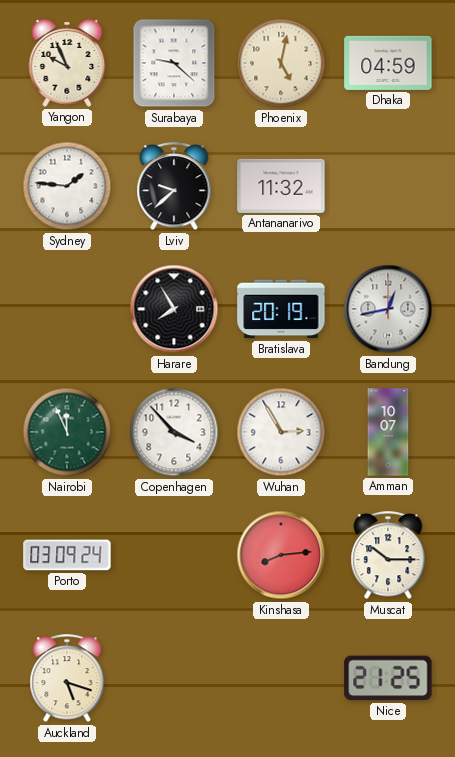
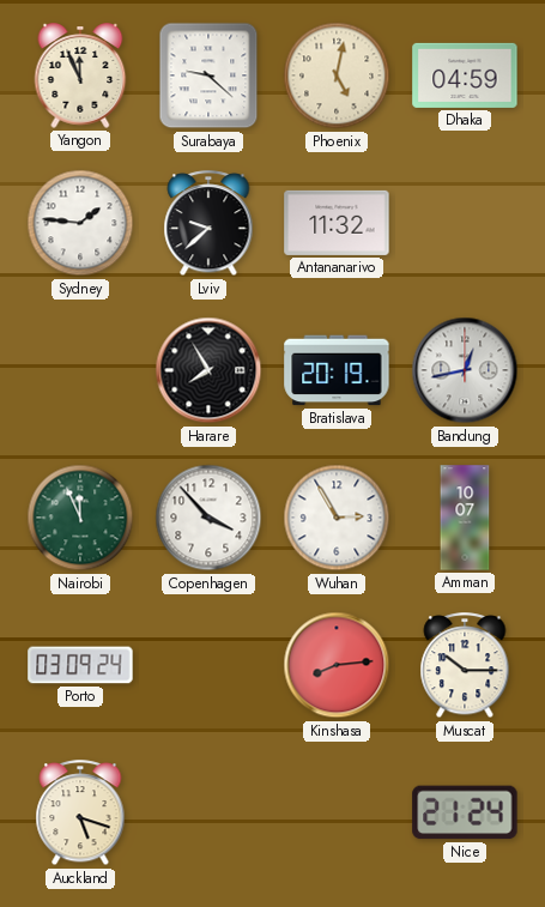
Yangon: 9:56 -> 11:56
Nice: 21:25 -> 21:24
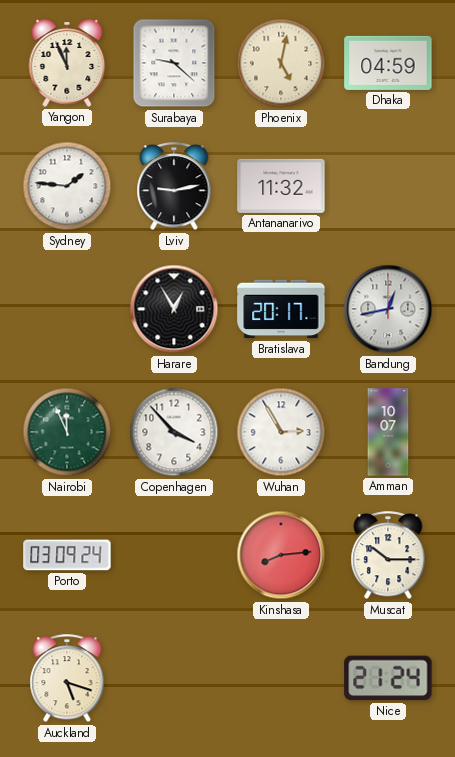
Lviv: 9:38 -> 9:13
Harare: 7:55 -> 12:55
Bratislava: 20:19 -> 20:17
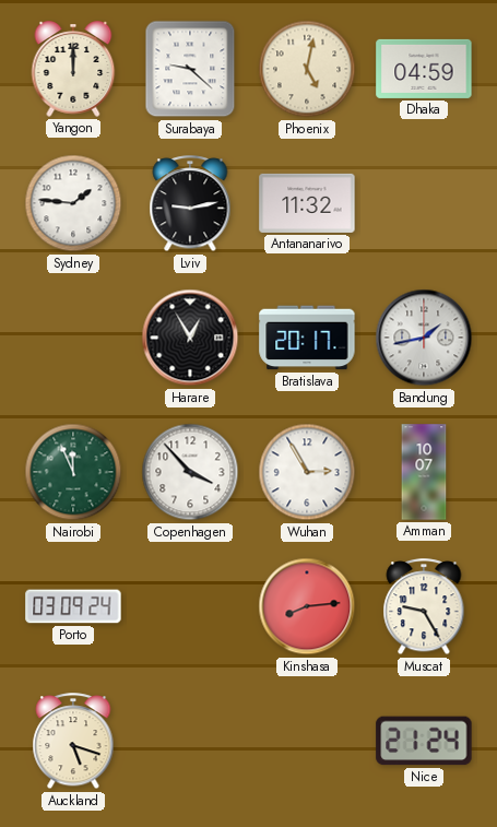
Yangon: 11:56 -> 12:00
Bandung: 12:43 -> 1:43
Muscat: 10:15 -> 9:25
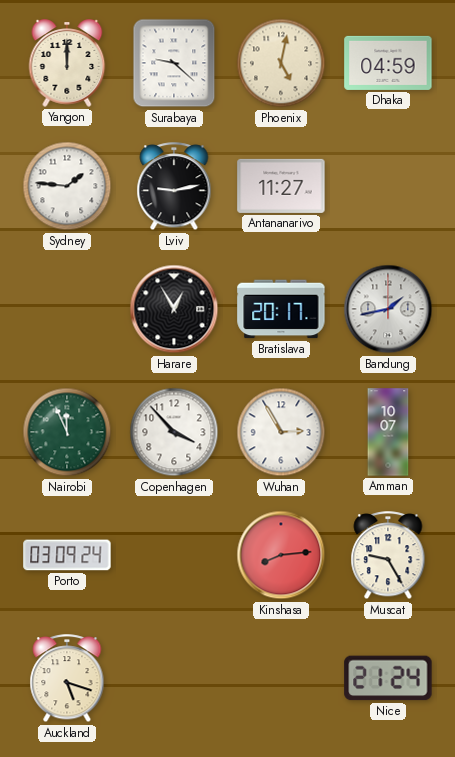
Antananarivo: 11:32 -> 11:27
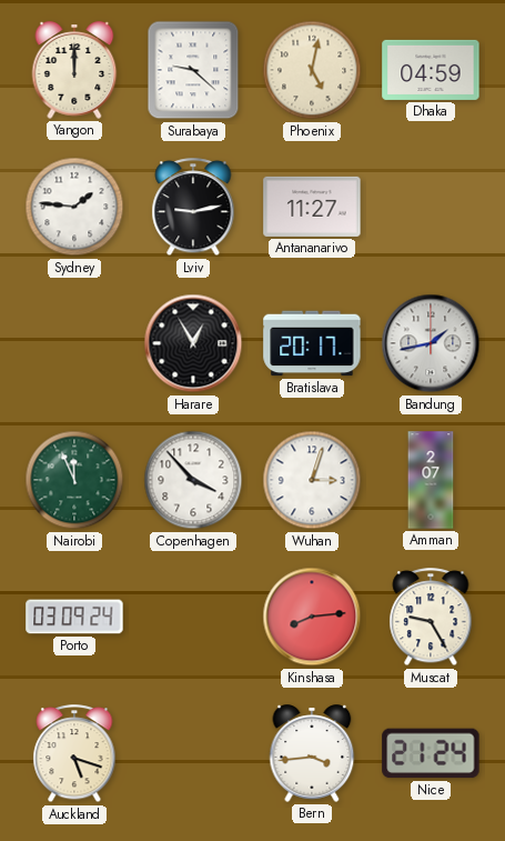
Wuhan: 2:55 -> 3:03
Amman: 10:07 -> 2:07
Bern: none -> 3:44
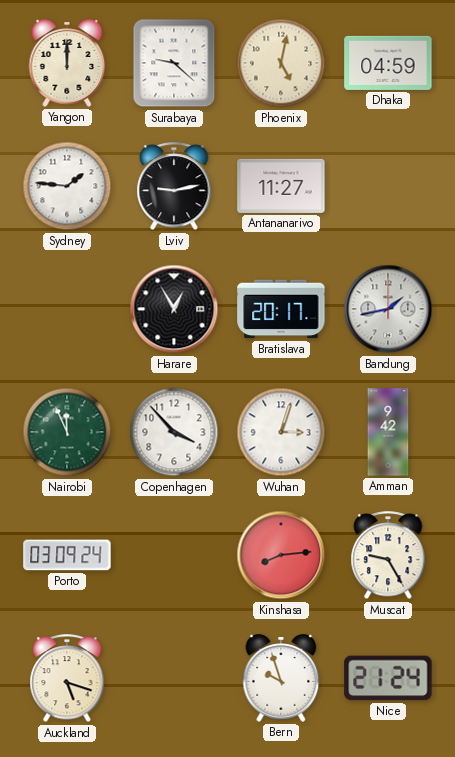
Amman: 2:07 -> 9:42
Bern: 3:44 -> 9:57
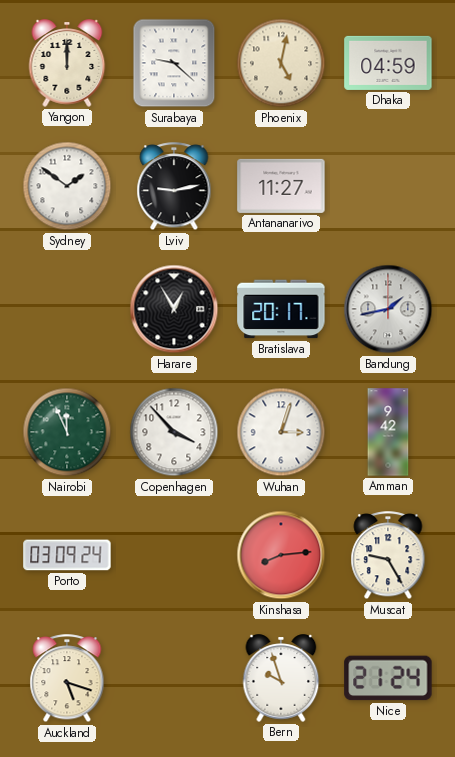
Sydney: 1:46 -> 1:51
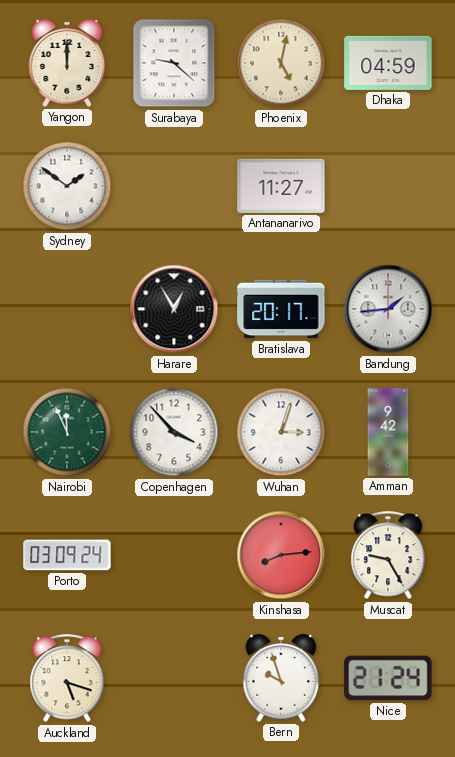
Lviv: 9:13 -> none
Bandung: 1:43 -> 1:44
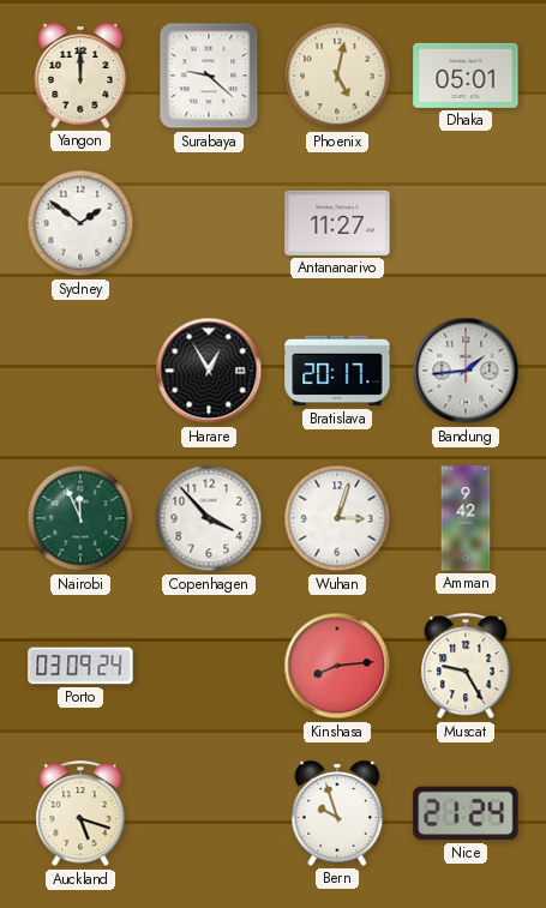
Dhaka: 04:59 -> 05:01
